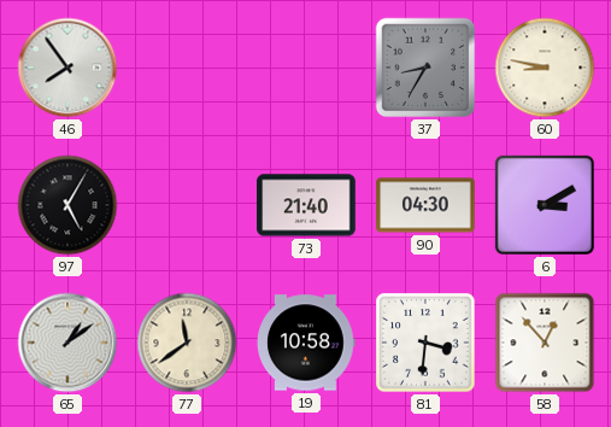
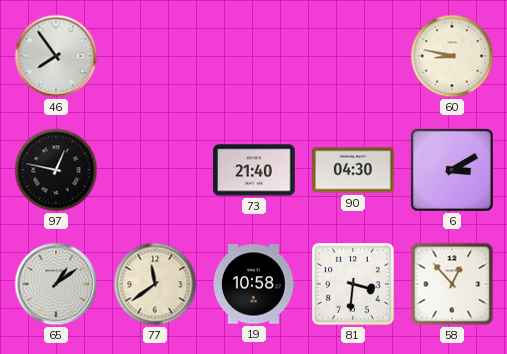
37: 8:35 -> none
97: 5:05 -> 12:47
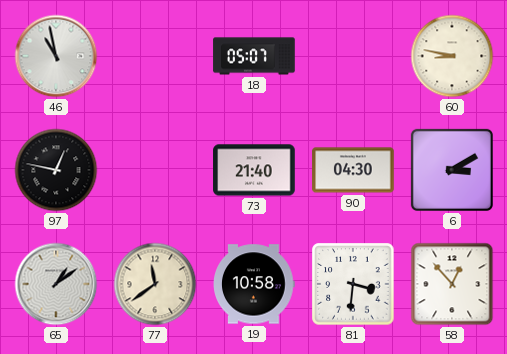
46: 7:54 -> 10:58
18: none -> 05:07
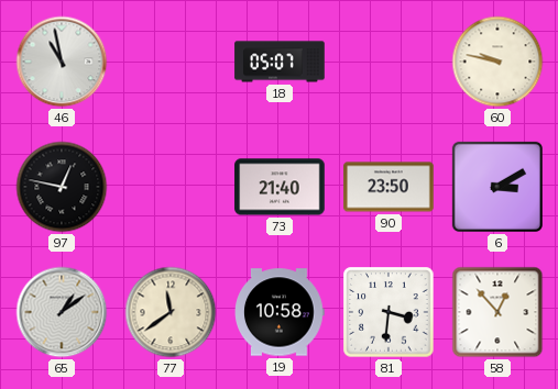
60: 8:47 -> 9:47
90: 04:30 -> 23:50
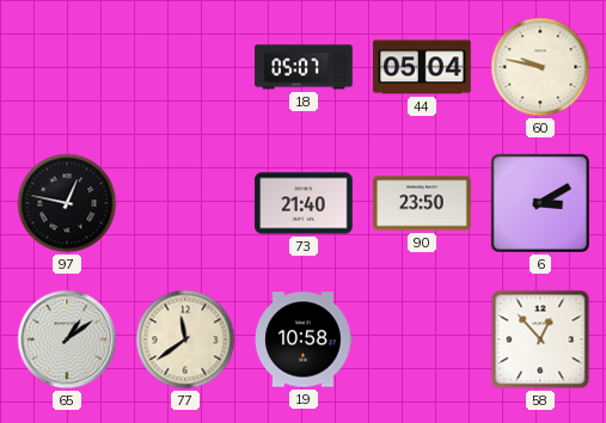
46: 10:58 -> none
44: none -> 05:04
81: 3:31 -> none
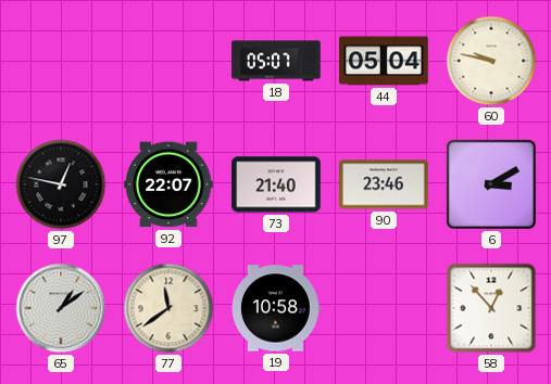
92: none -> 22:07
90: 23:50 -> 23:46
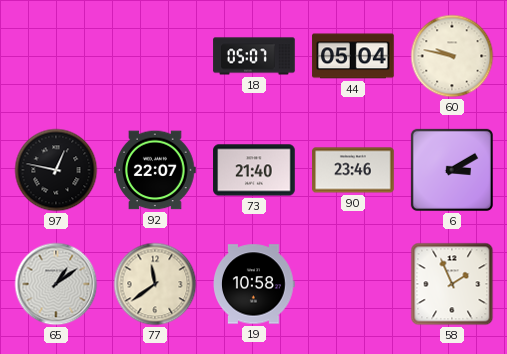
58: 12:53 -> 1:56
